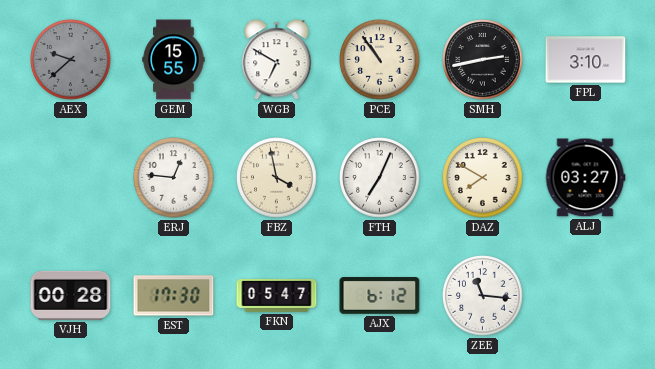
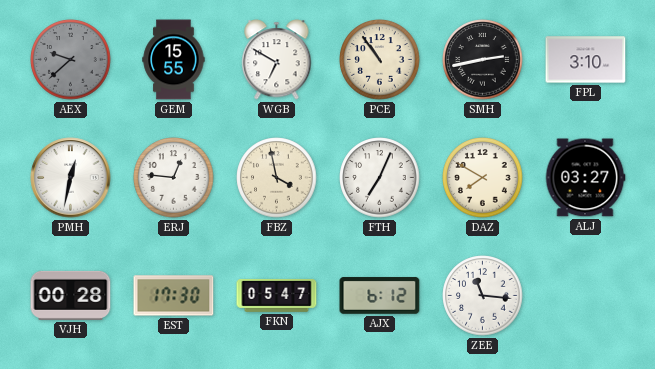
PMH: none -> 12:32
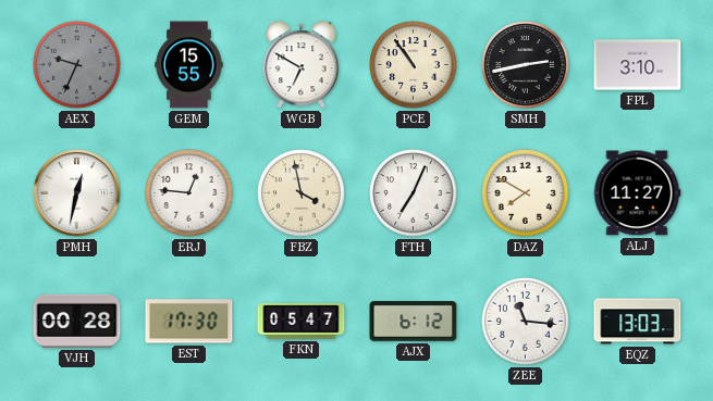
AEX: 9:38 -> 9:34
ALJ: 03:27 -> 11:27
EQZ: none -> 13:03
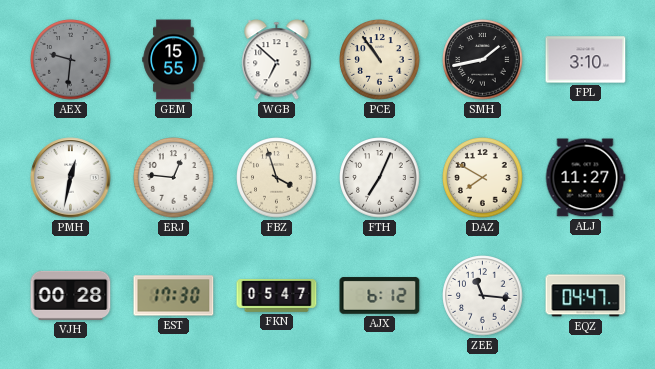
AEX: 9:34 -> 9:31
WGB: 6:50 -> 6:52
SMH: 2:43 -> 1:43
FBZ: 3:58 -> 3:57
EQZ: 13:03 -> 04:47
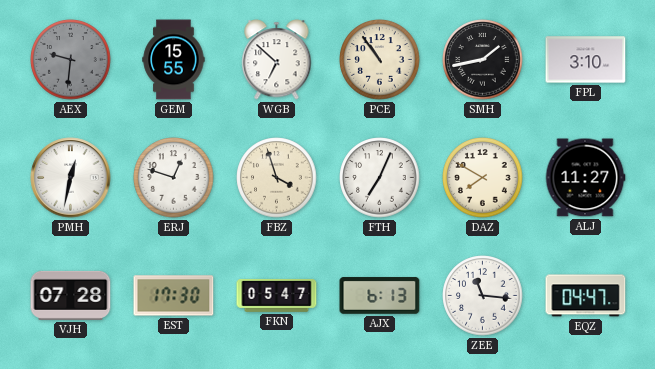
ERJ: 12:46 -> 12:48
VJH: 00:28 -> 07:28
AJX: 6:12 -> 6:13
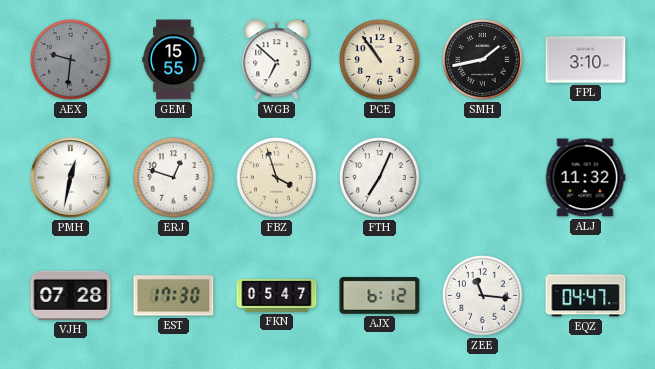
DAZ: 7:50 -> none
ALJ: 11:27 -> 11:32
AJX: 6:13 -> 6:12
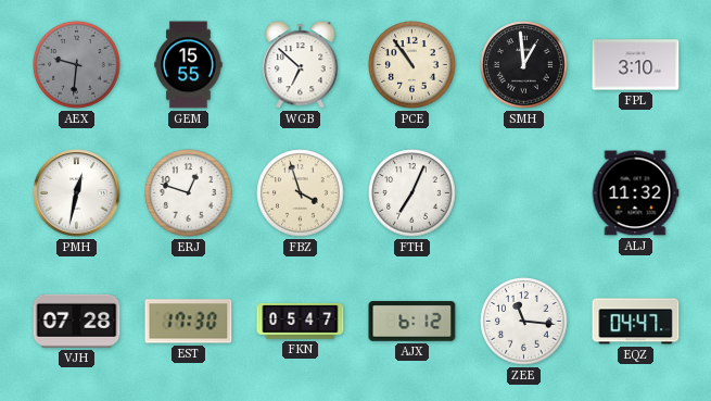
SMH: 1:43 -> 12:59
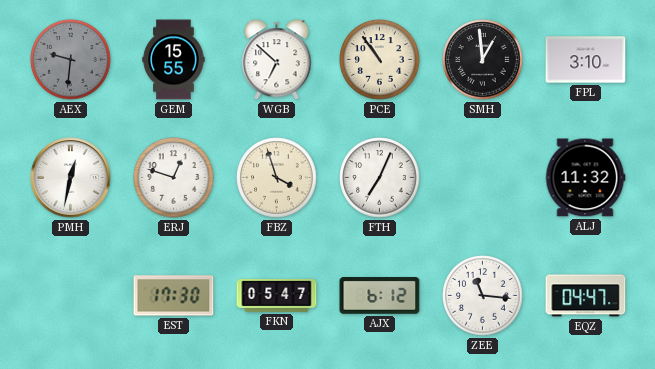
VJH: 07:28 -> none
